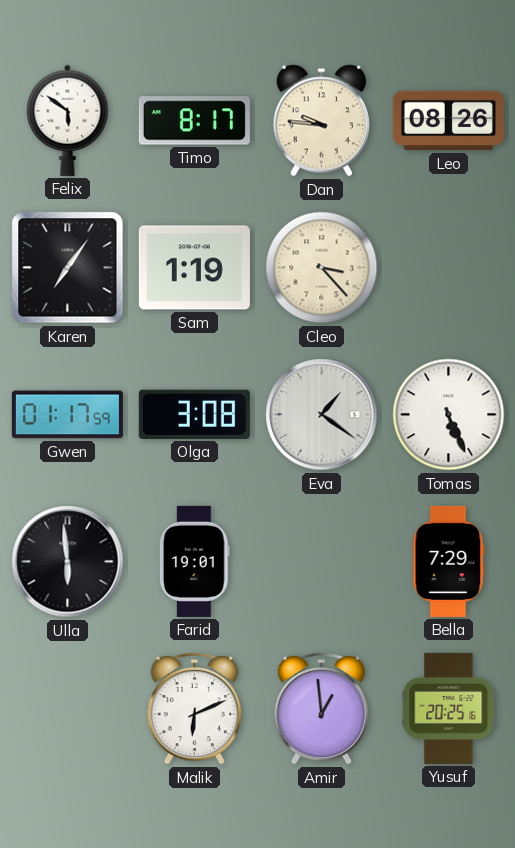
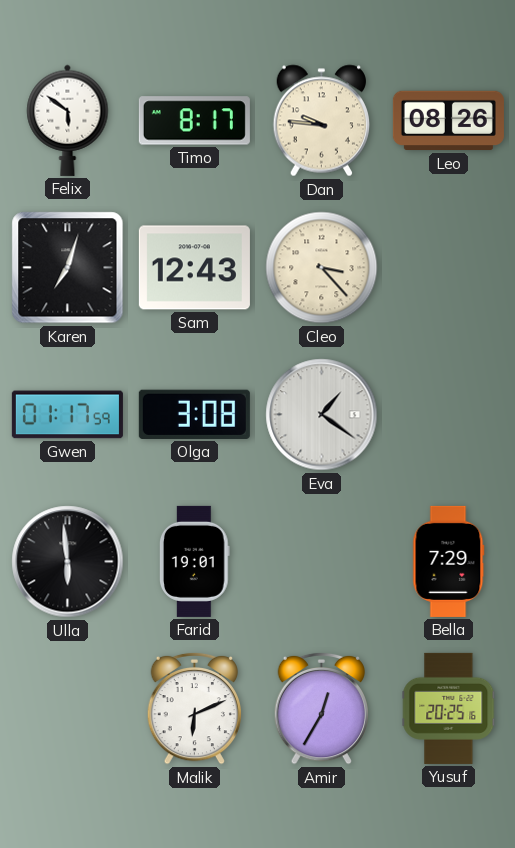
Karen: 7:06 -> 7:03
Sam: 1:19 -> 12:43
Tomas: 5:26 -> none
Amir: 12:59 -> 12:35
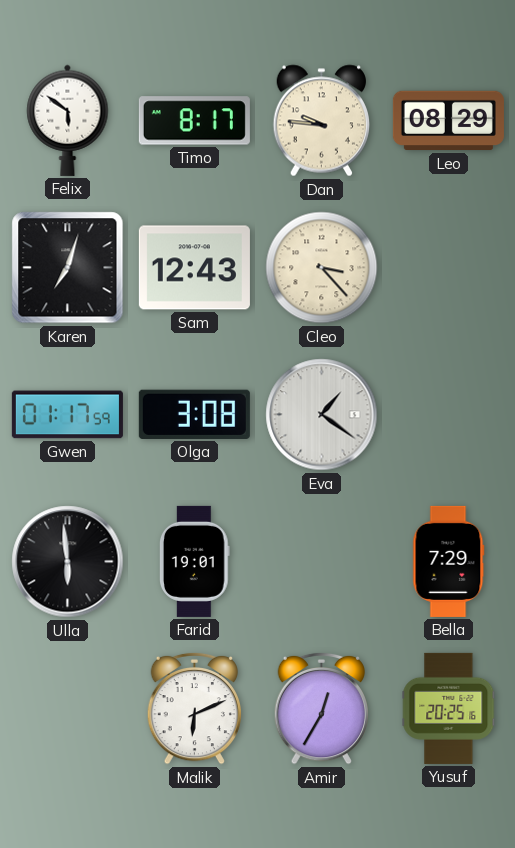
Leo: 08:26 -> 08:29
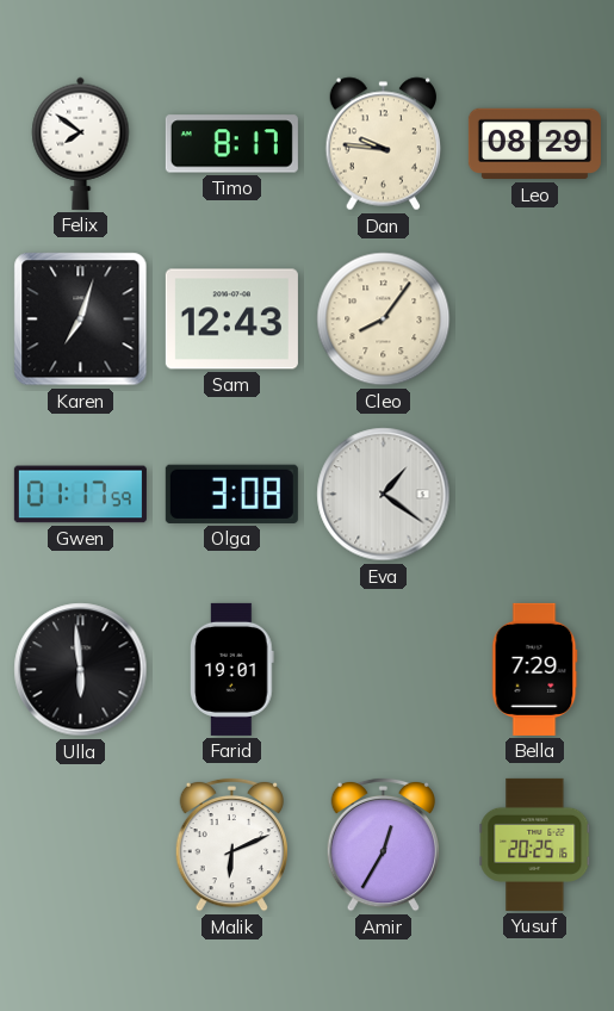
Felix: 5:51 -> 7:51
Cleo: 3:23 -> 8:06
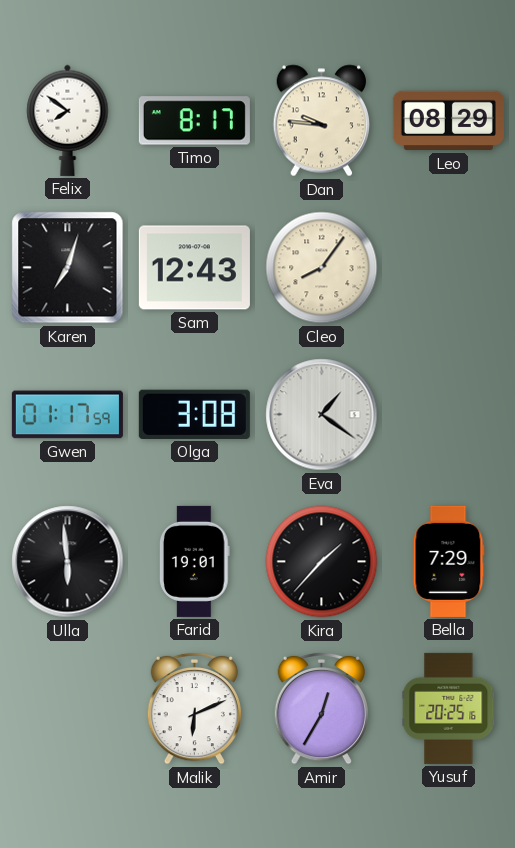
Kira: none -> 1:37
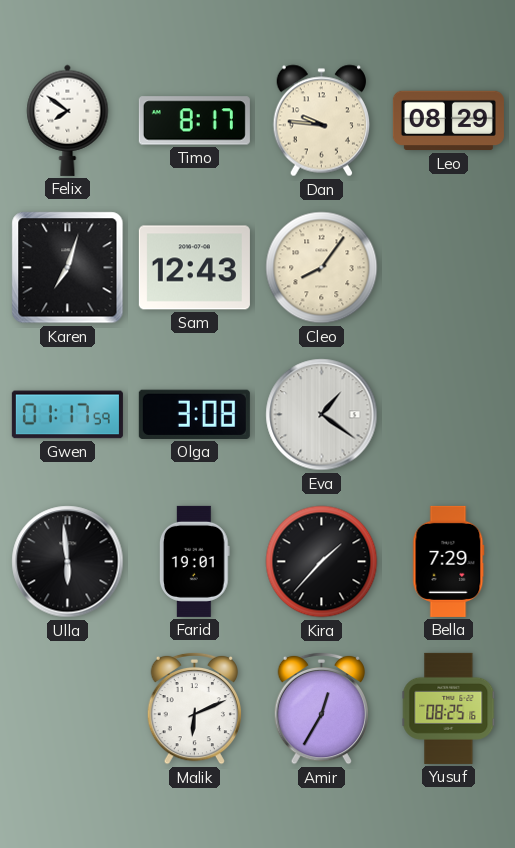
Yusuf: 20:25 -> 08:25
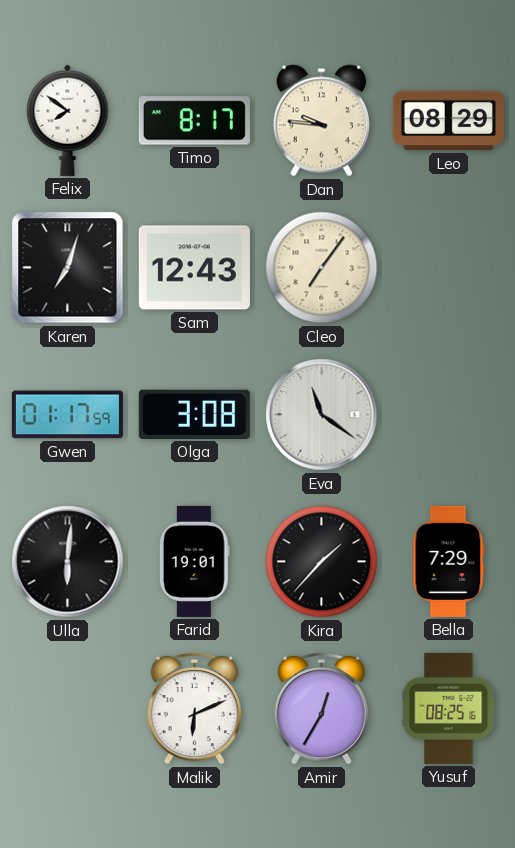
Cleo: 8:06 -> 7:06
Eva: 1:21 -> 11:21
Ulla: 5:59 -> 6:01
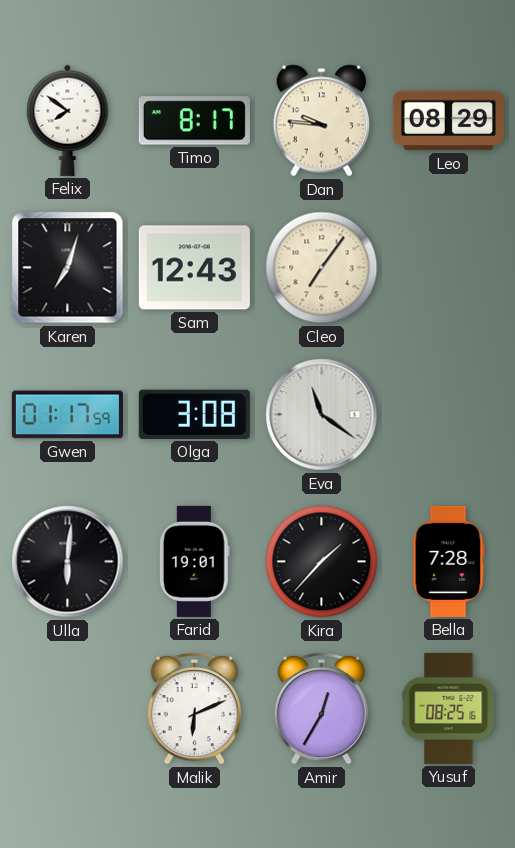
Bella: 7:29 -> 7:28
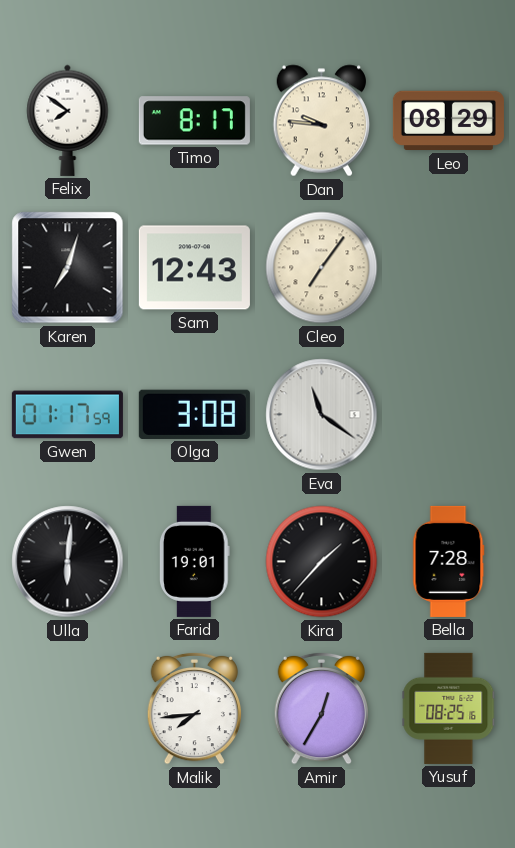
Malik: 6:11 -> 7:44
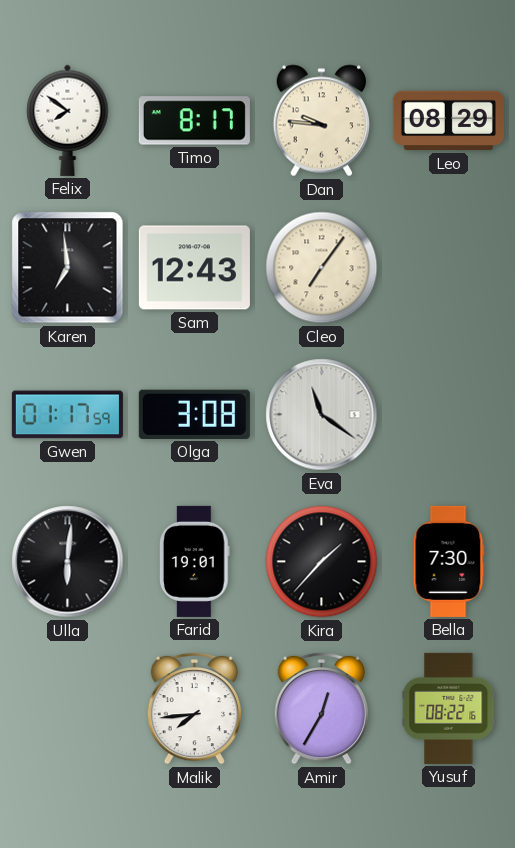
Karen: 7:03 -> 6:59
Bella: 7:28 -> 7:30
Yusuf: 08:25 -> 08:22
